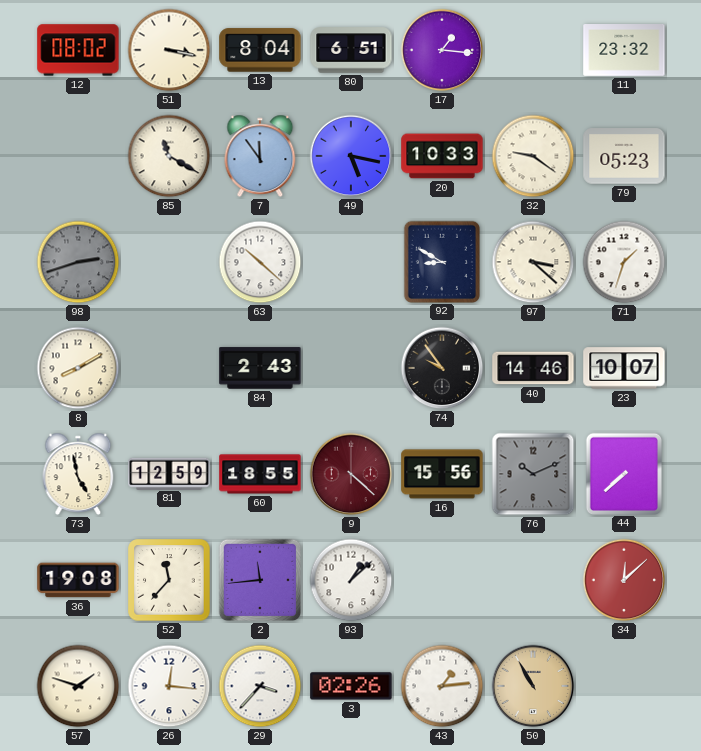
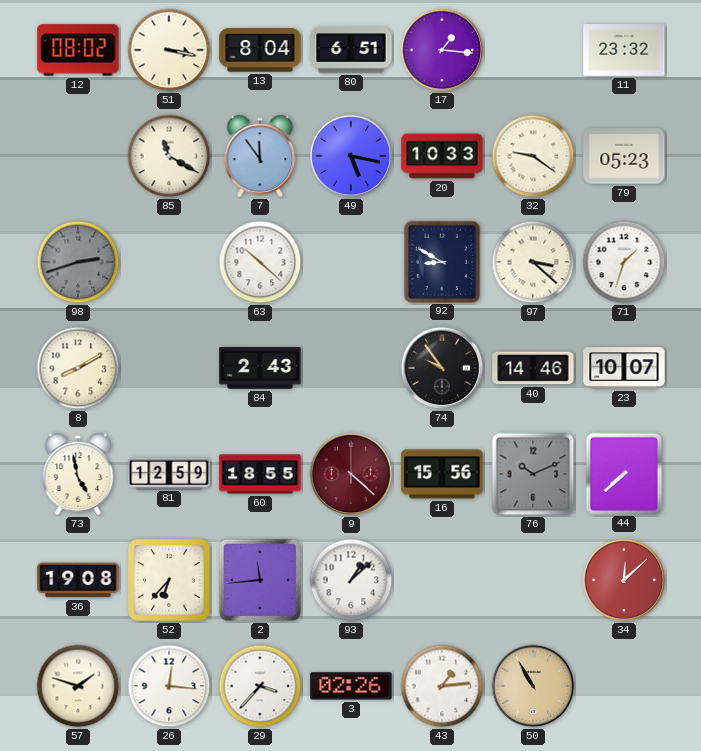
52: 11:37 -> 6:37
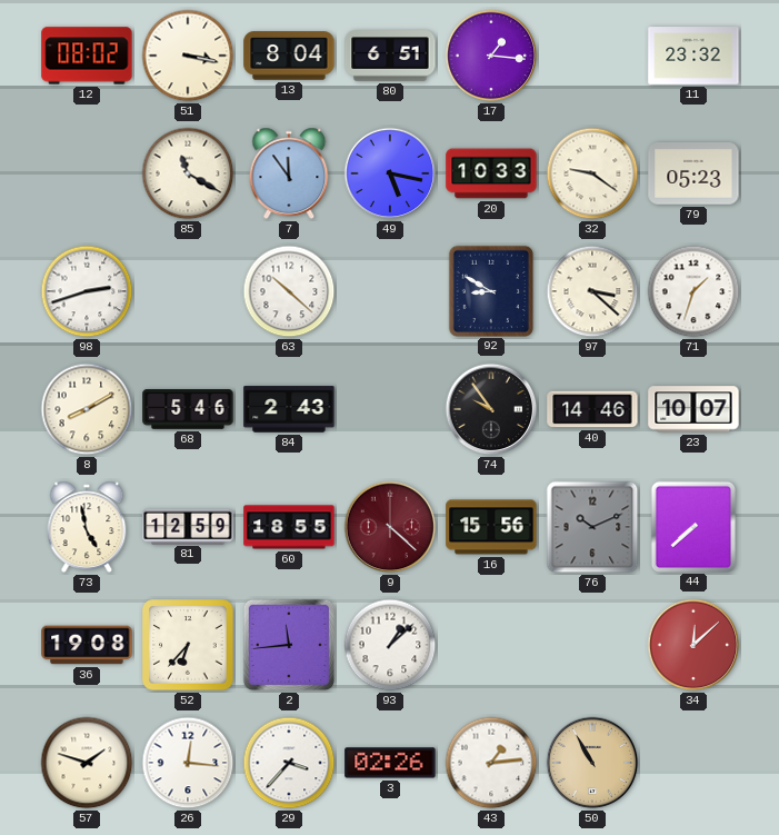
98 dial: grey -> white
68: none -> 5:46
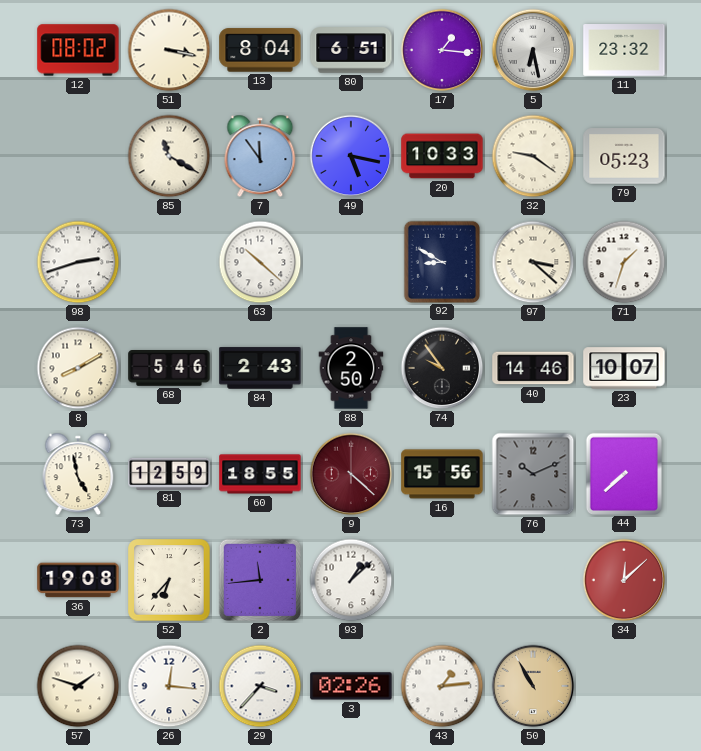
5: none -> 6:28
88: none -> 2:50
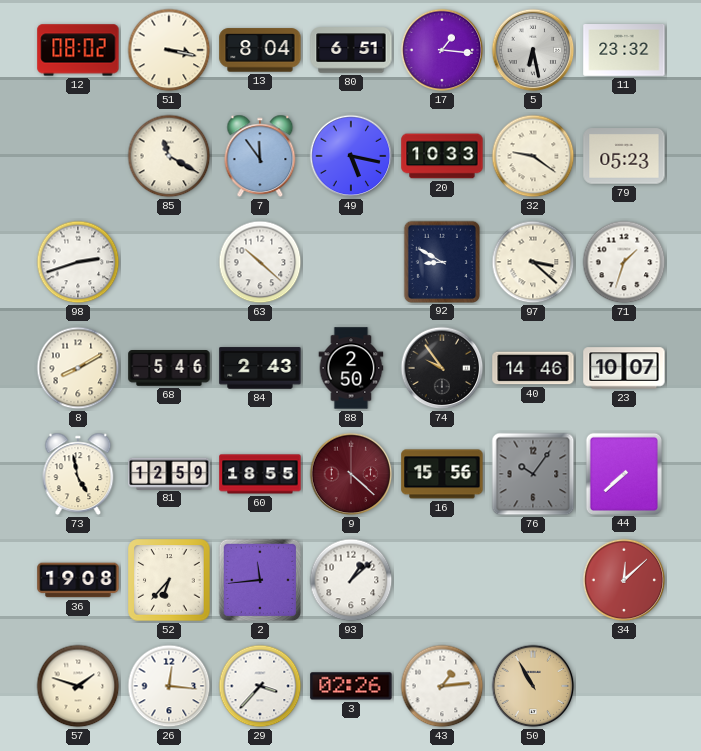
76: 10:11 -> 10:06
